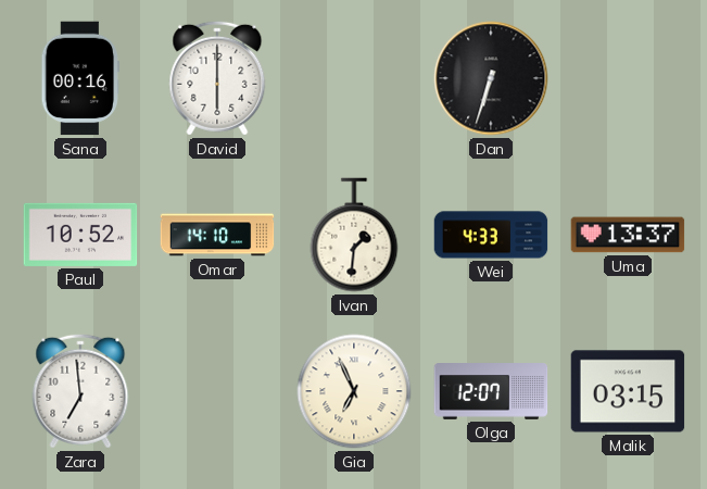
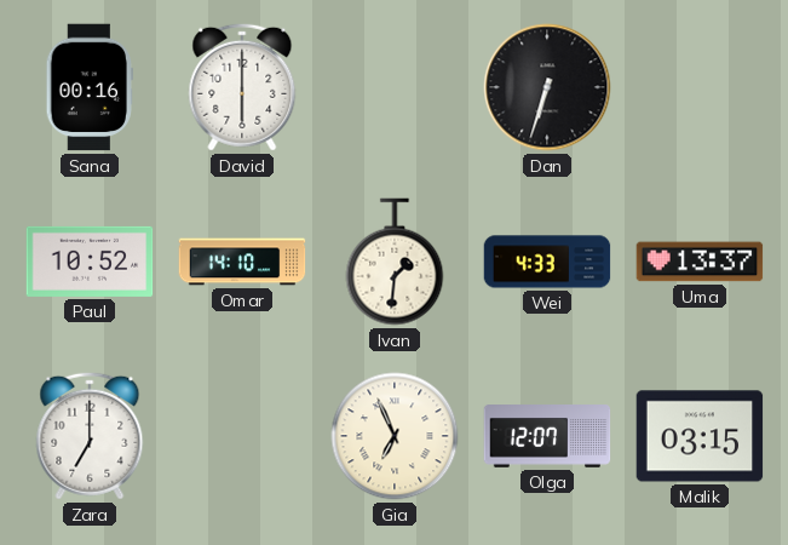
Zara: 6:59 -> 7:00
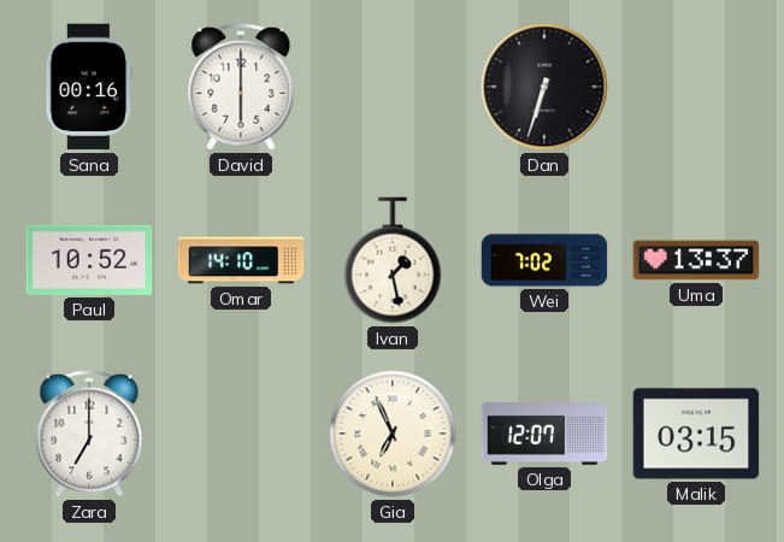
Ivan: 1:31 -> 1:28
Wei: 4:33 -> 7:02
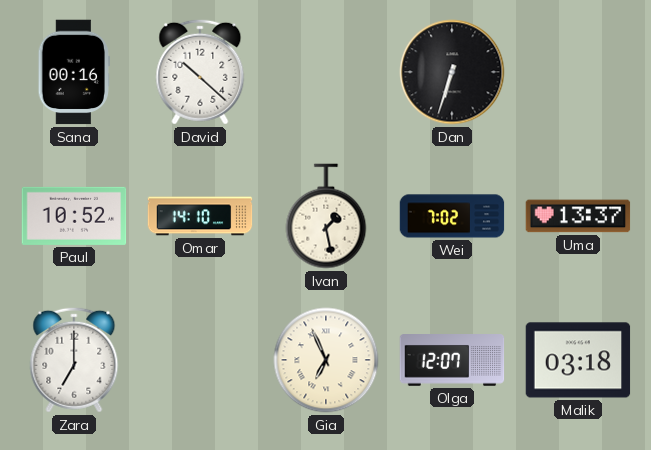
David: 6:00 -> 10:22
Malik: 03:15 -> 03:18
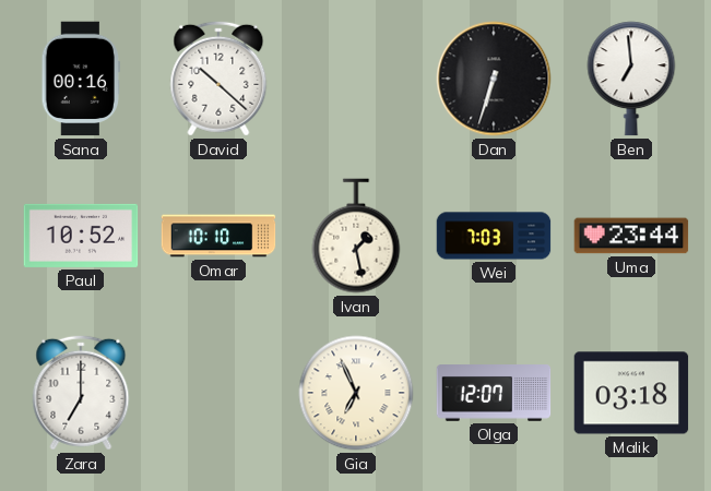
Ben: none -> 6:59
Omar: 14:10 -> 10:10
Wei: 7:02 -> 7:03
Uma: 13:37 -> 23:44
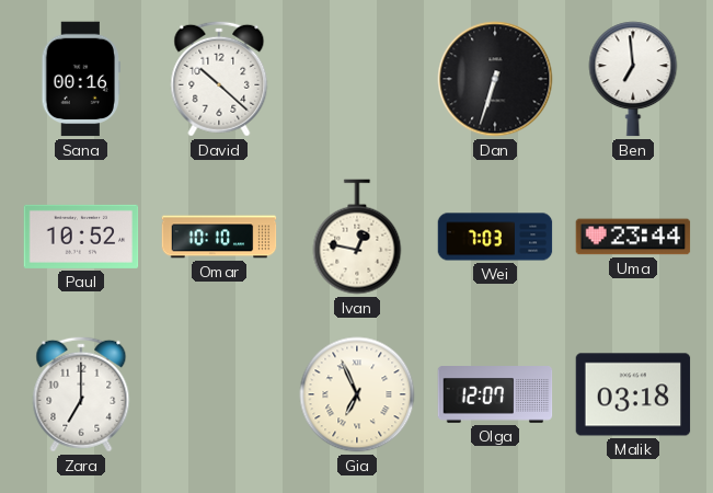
Ivan: 1:28 -> 12:47
